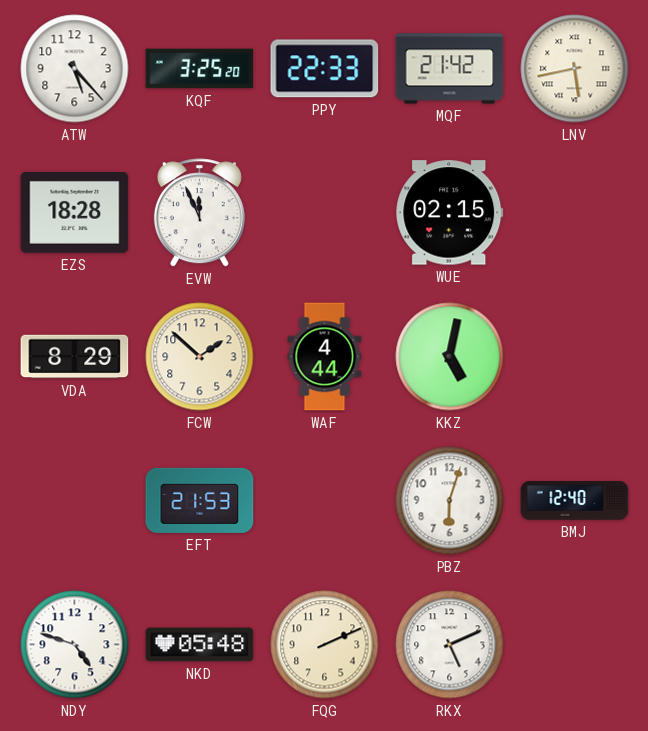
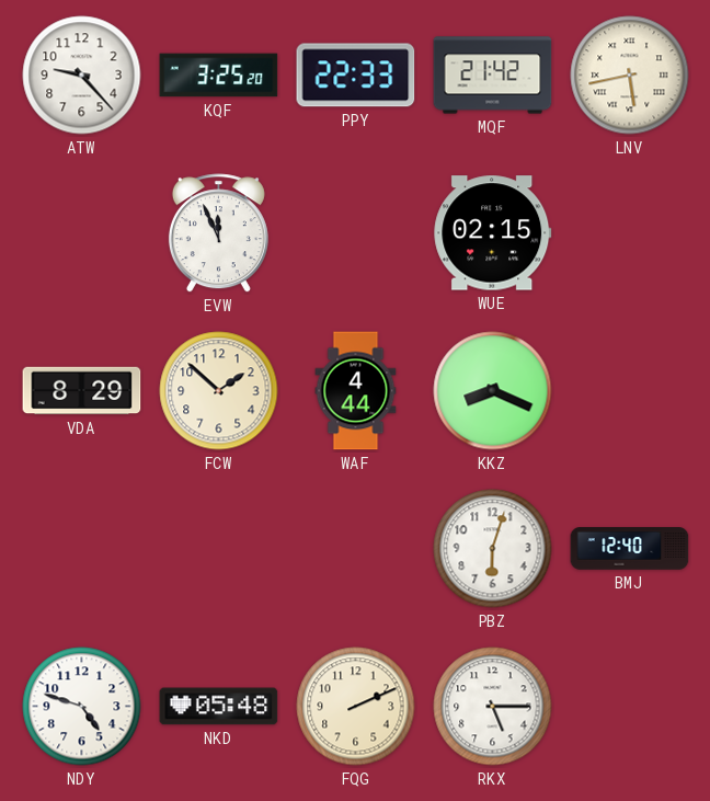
ATW: 5:23 -> 9:23
EZS: 18:28 -> none
KKZ: 5:02 -> 8:19
EFT: 21:53 -> none
RKX: 5:11 -> 5:15
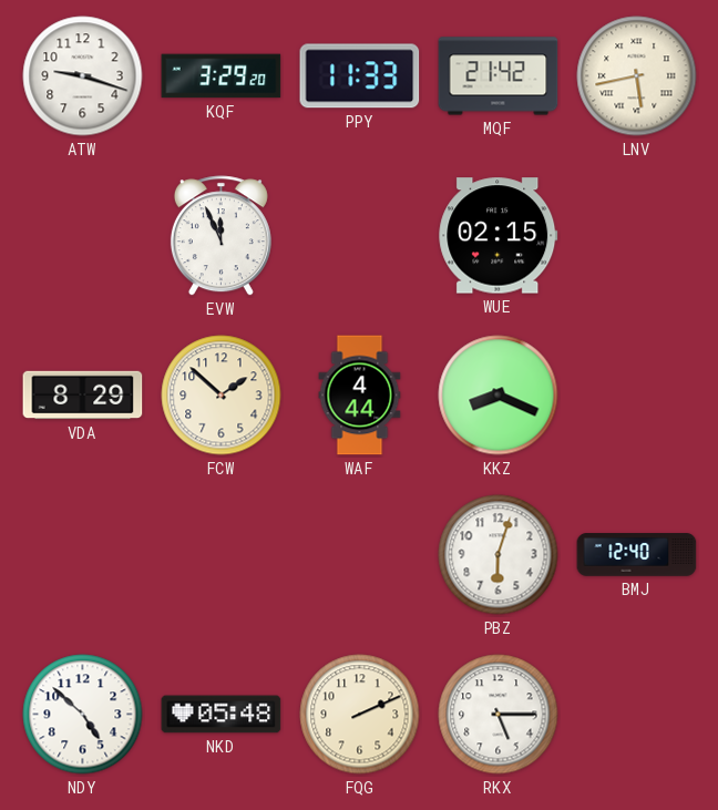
ATW: 9:23 -> 9:18
KQF: 3:25 -> 3:29
PPY: 22:33 -> 11:33
NDY: 4:48 -> 4:52
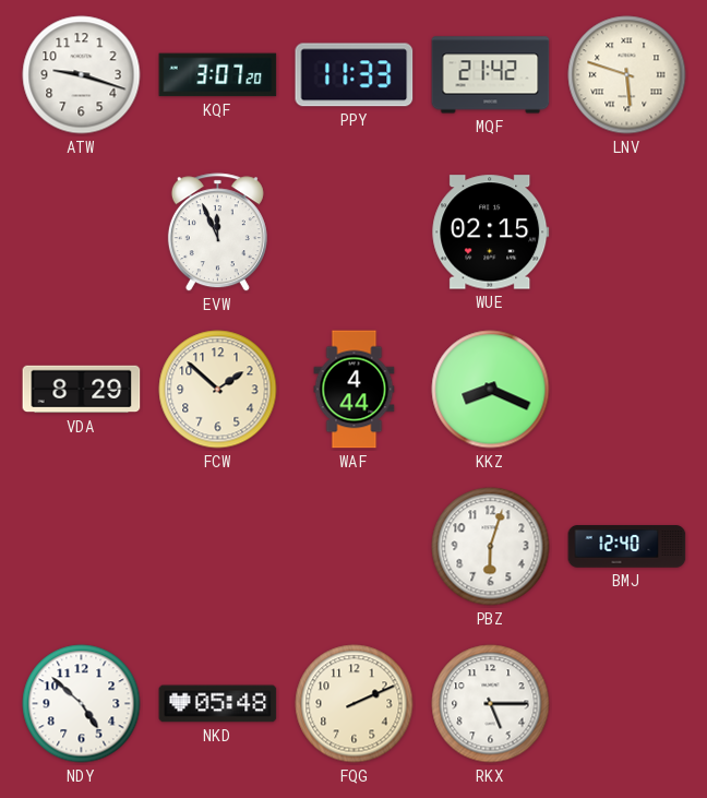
KQF: 3:29 -> 3:07
LNV: 5:43 -> 5:48
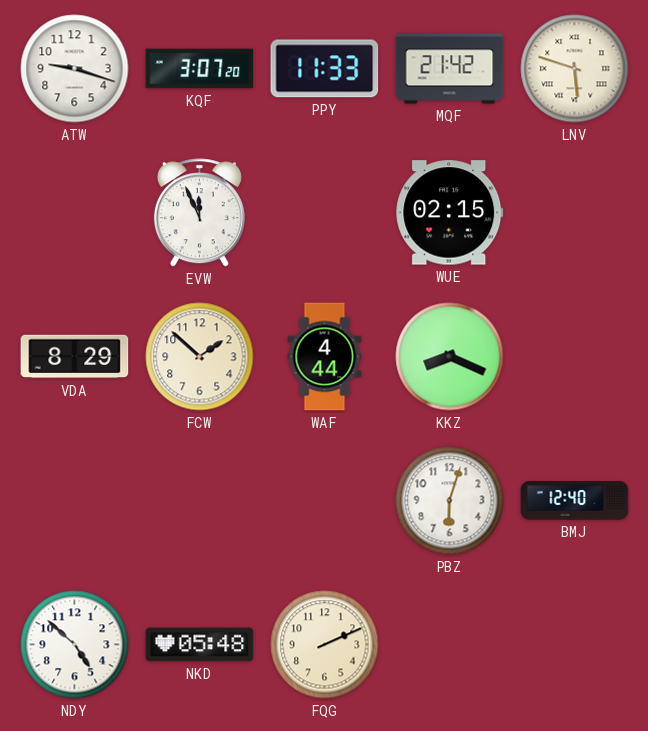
RKX: 5:15 -> none
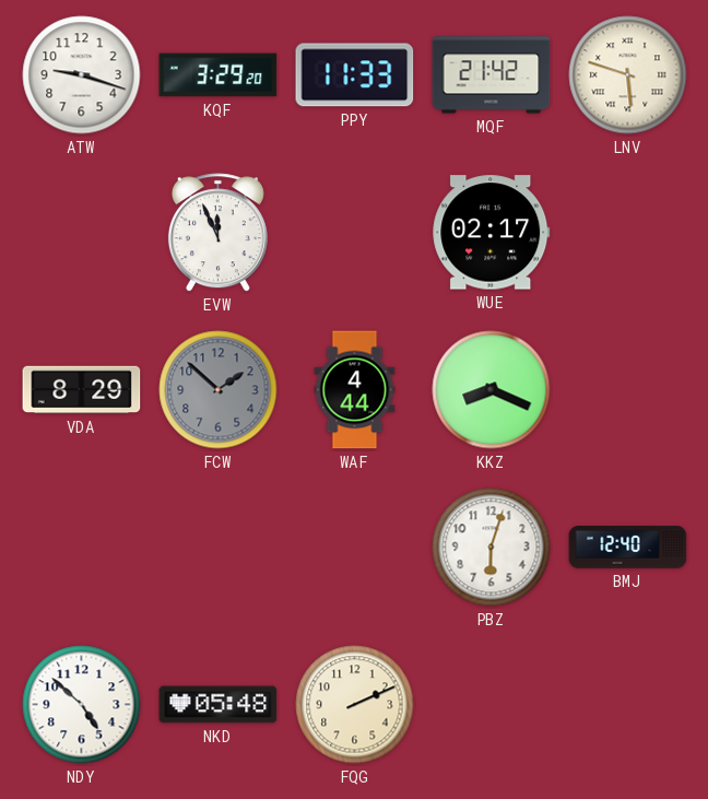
KQF: 3:07 -> 3:29
WUE: 02:15 -> 02:17
FCW dial: cream -> grey
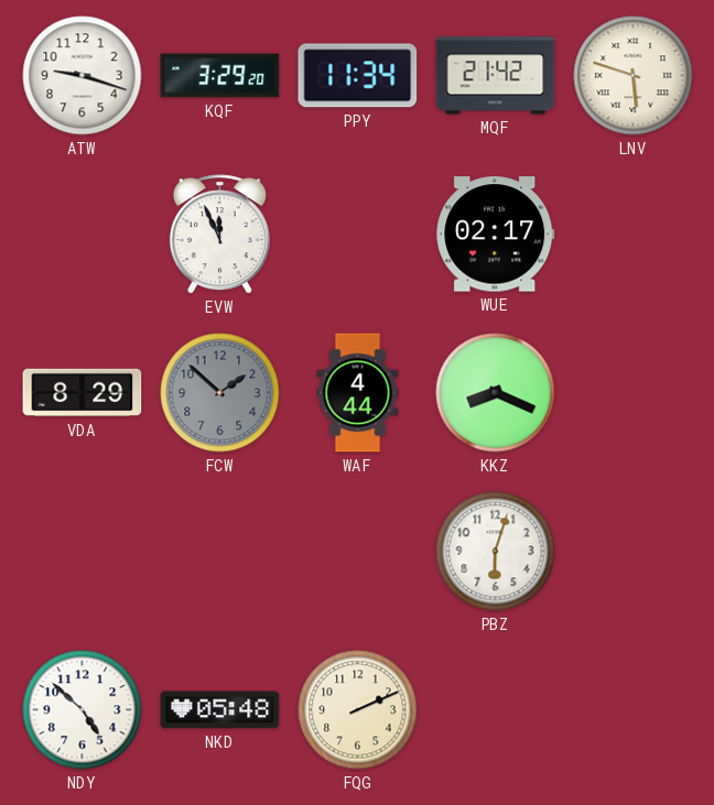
PPY: 11:33 -> 11:34
BMJ: 12:40 -> none
